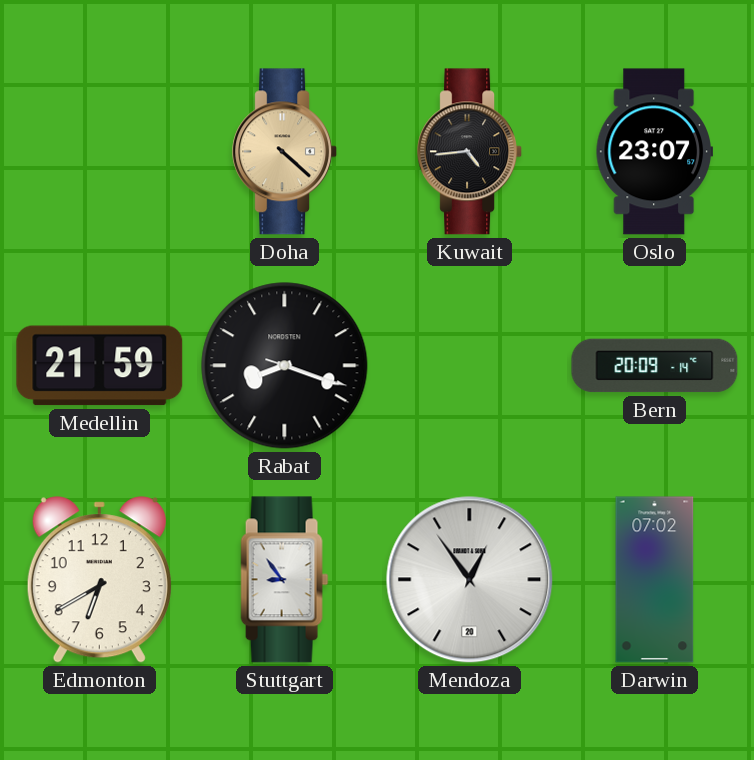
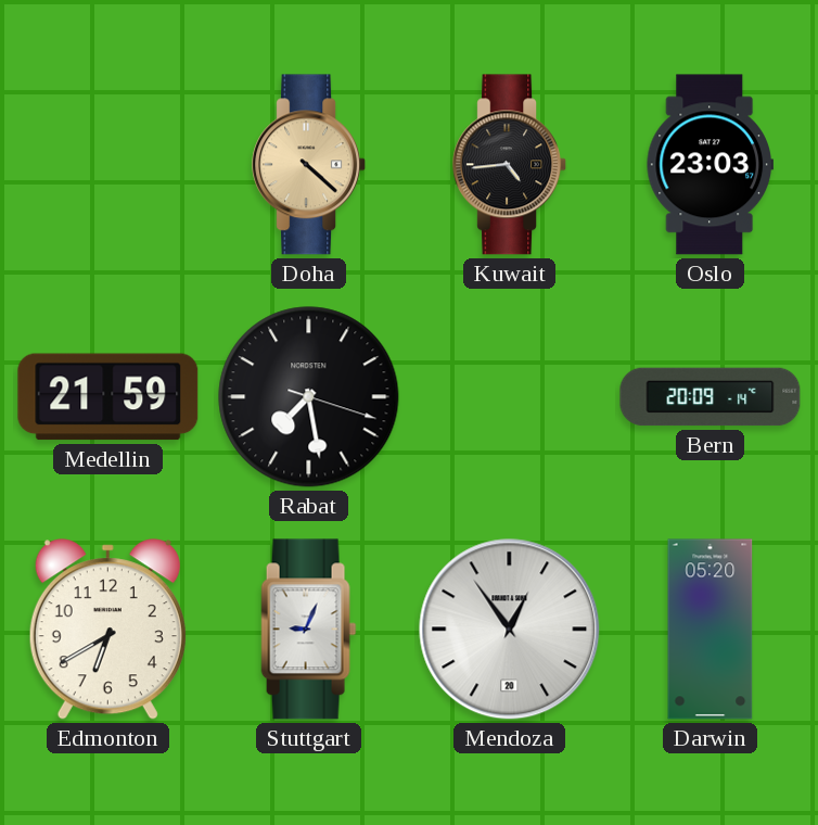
Oslo: 23:07 -> 23:03
Rabat: 8:18 -> 7:28
Stuttgart: 8:54 -> 9:04
Darwin: 07:02 -> 05:20
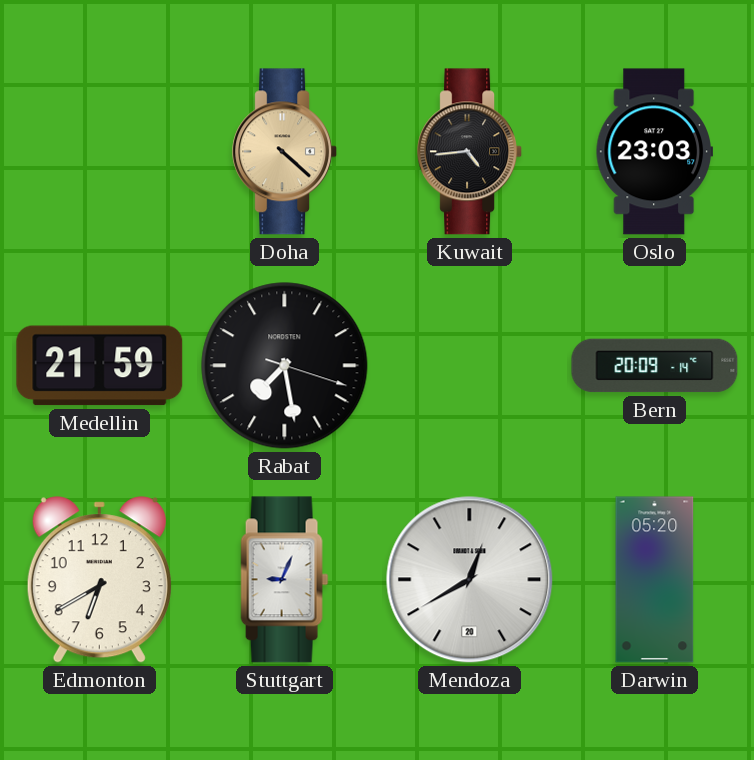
Mendoza: 12:54 -> 12:40
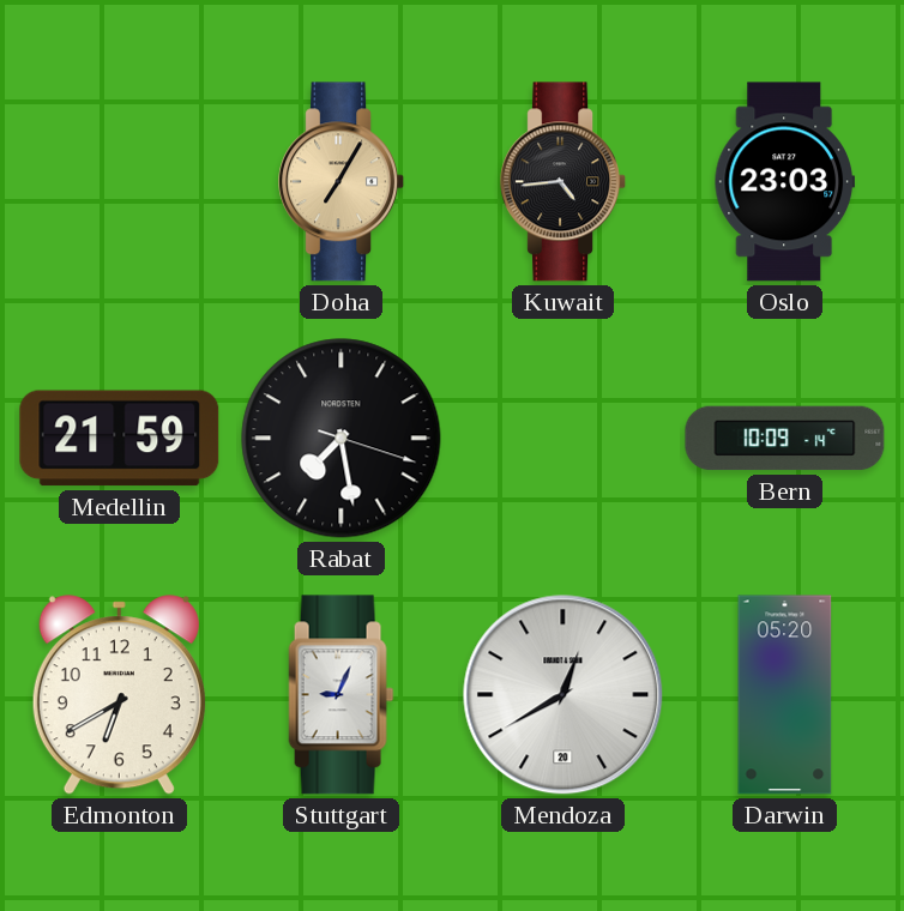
Doha: 4:22 -> 7:05
Bern: 20:09 -> 10:09
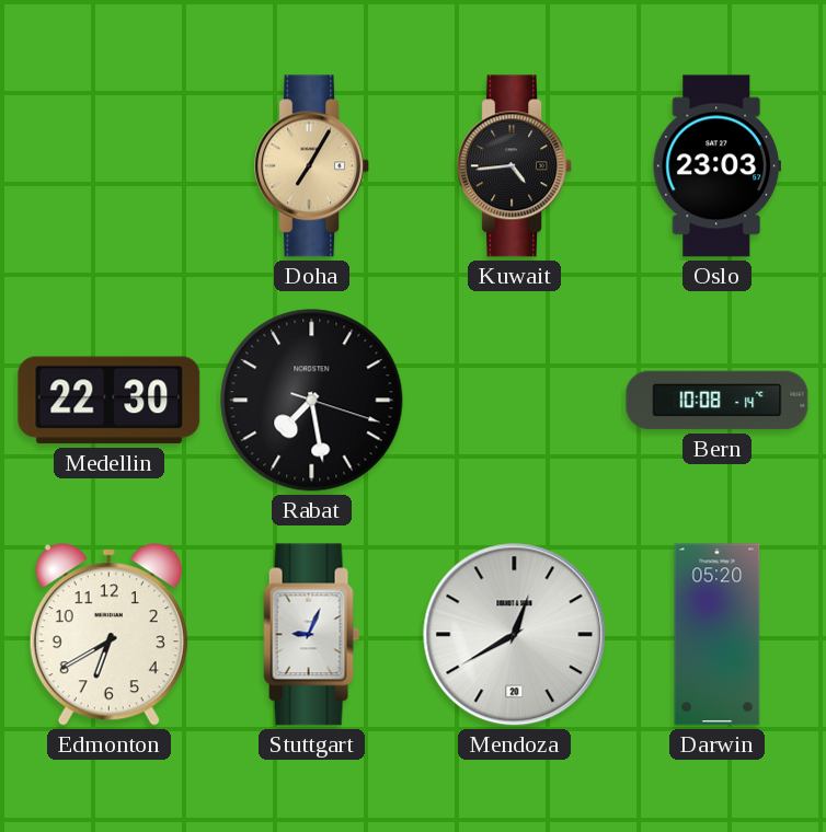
Medellin: 21:59 -> 22:30
Bern: 10:09 -> 10:08
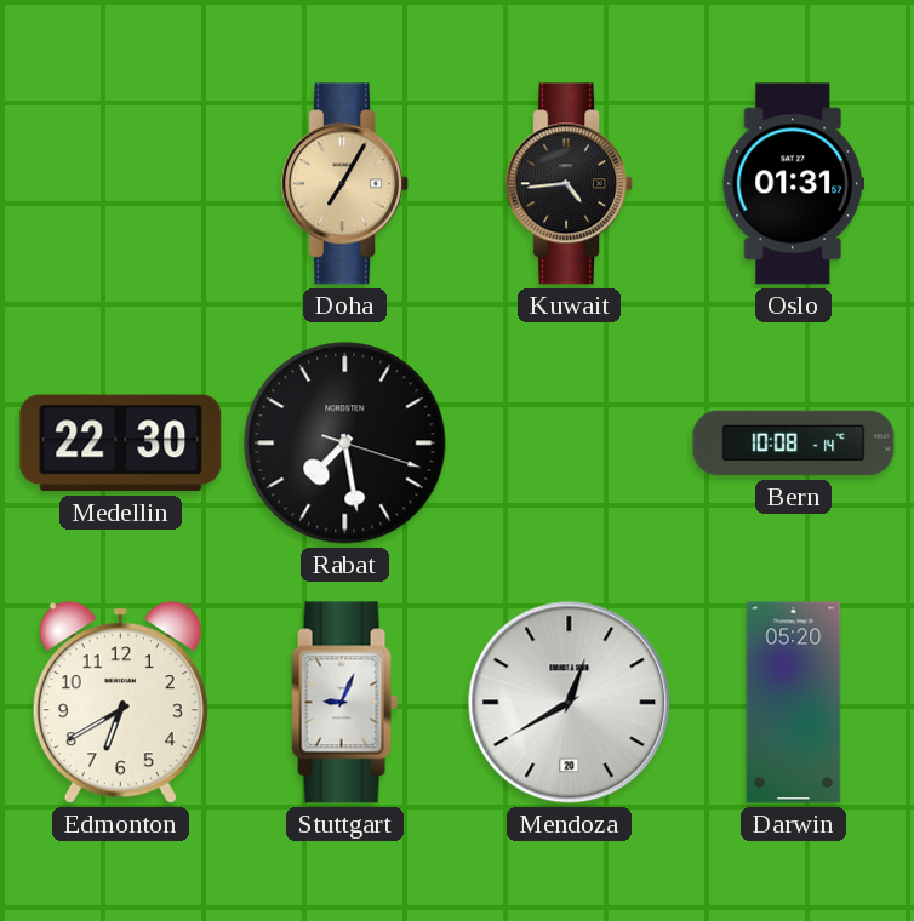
Oslo: 23:03 -> 01:31
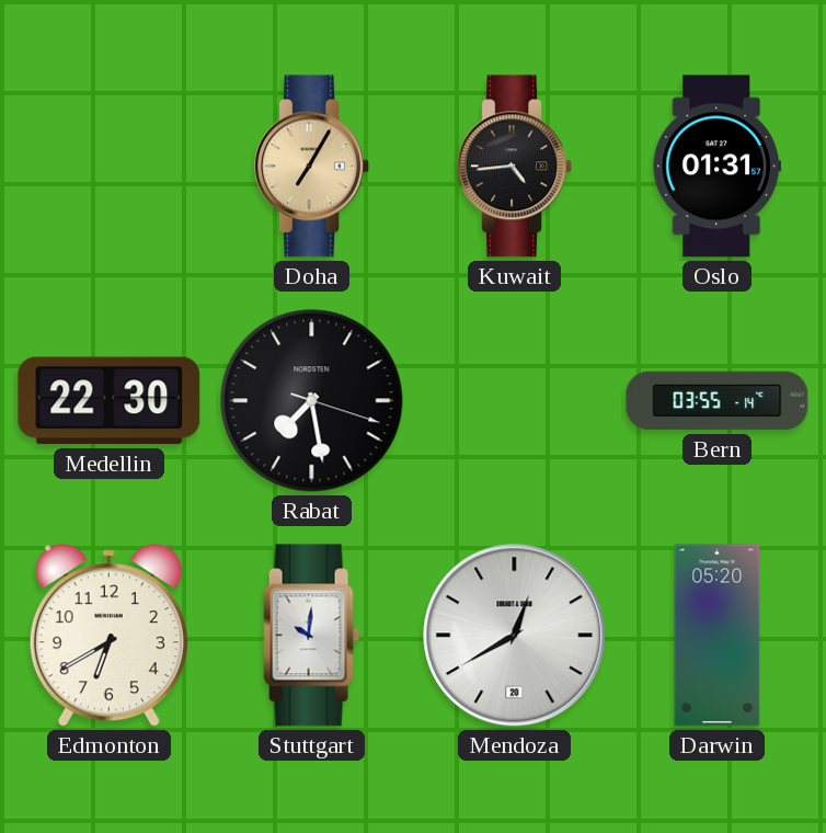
Bern: 10:08 -> 03:55
Stuttgart: 9:04 -> 10:01
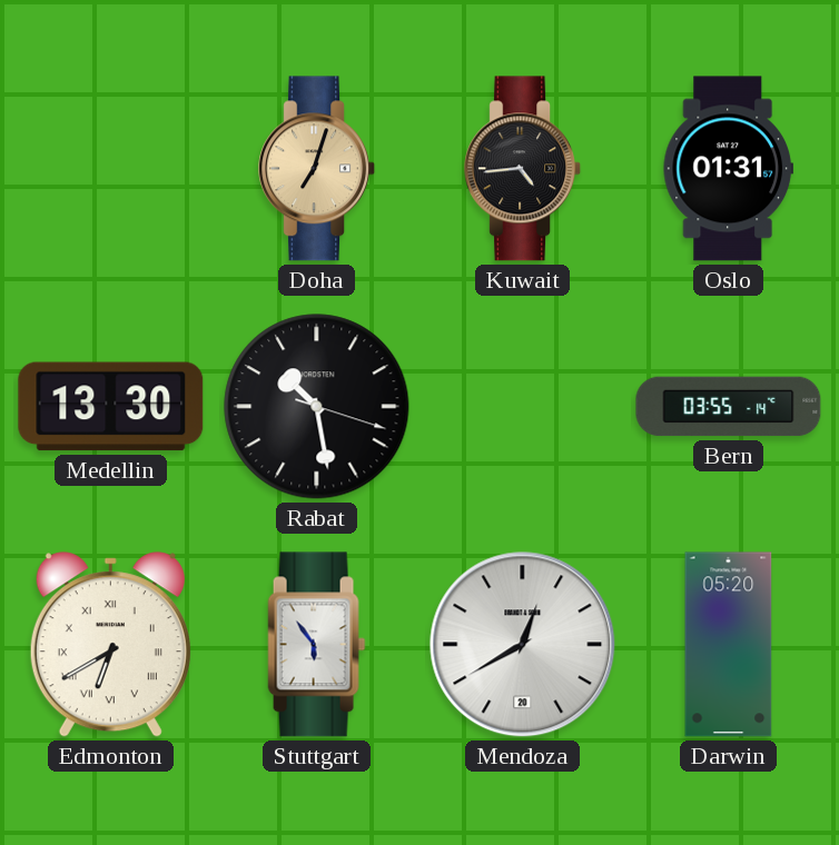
Doha: 7:05 -> 7:03
Medellin: 22:30 -> 13:30
Rabat: 7:28 -> 10:28
Edmonton numerals: Arabic -> Roman
Stuttgart: 10:01 -> 5:54
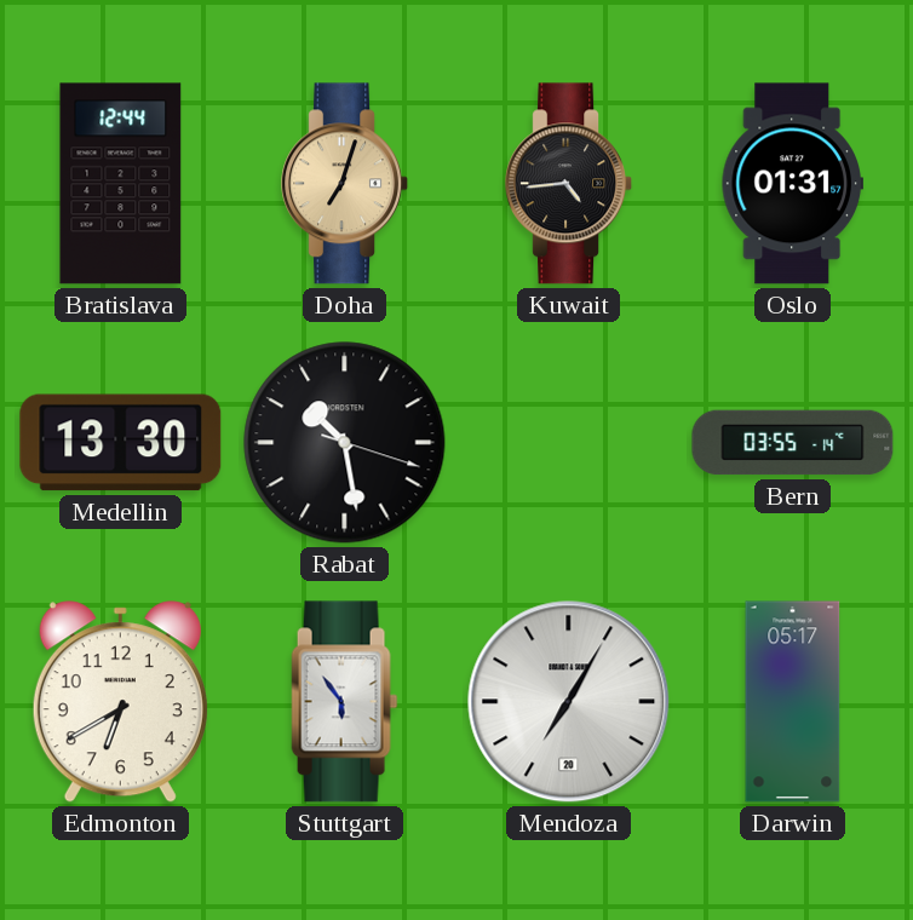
Bratislava: none -> 12:44
Edmonton numerals: Roman -> Arabic
Mendoza: 12:40 -> 7:05
Darwin: 05:20 -> 05:17
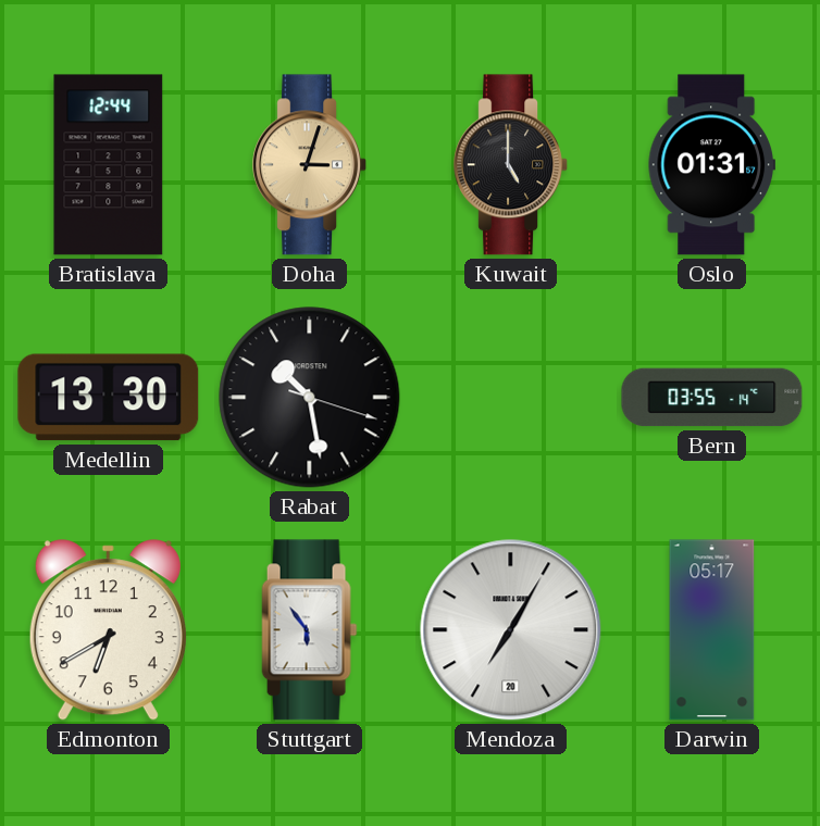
Doha: 7:03 -> 3:03
Kuwait: 4:44 -> 5:00
